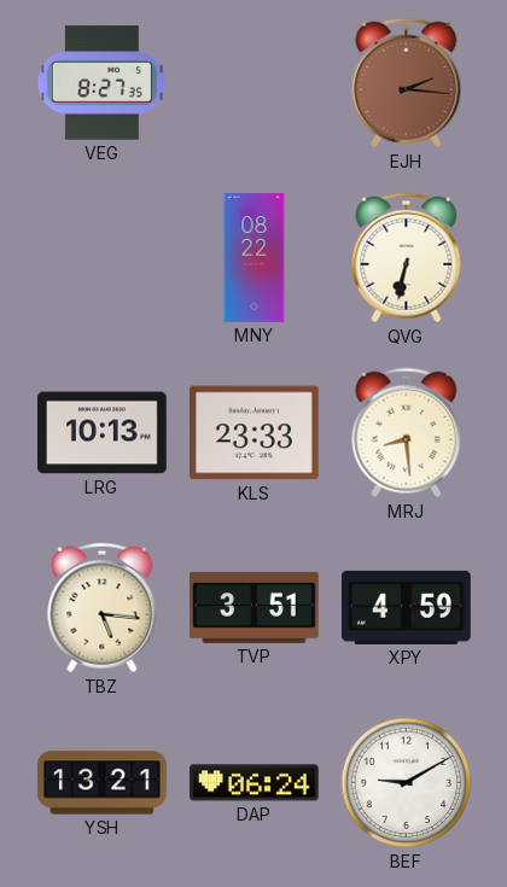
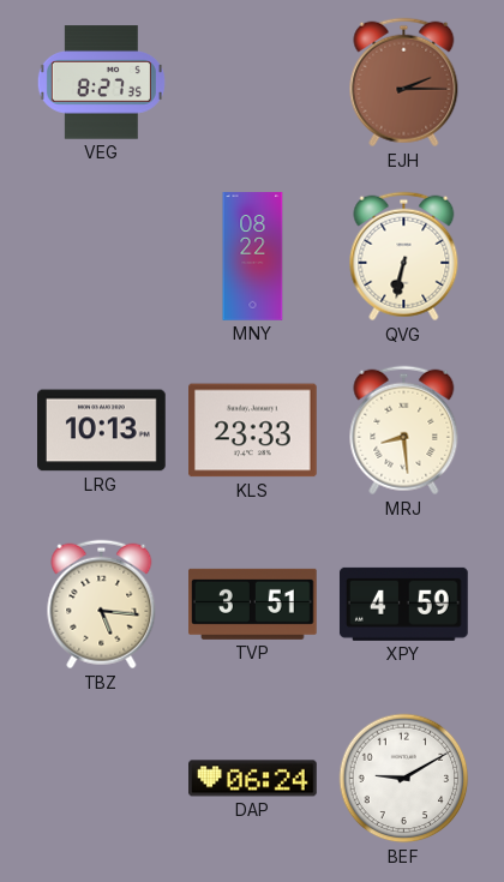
EJH: 2:16 -> 2:15
YSH: 13:21 -> none
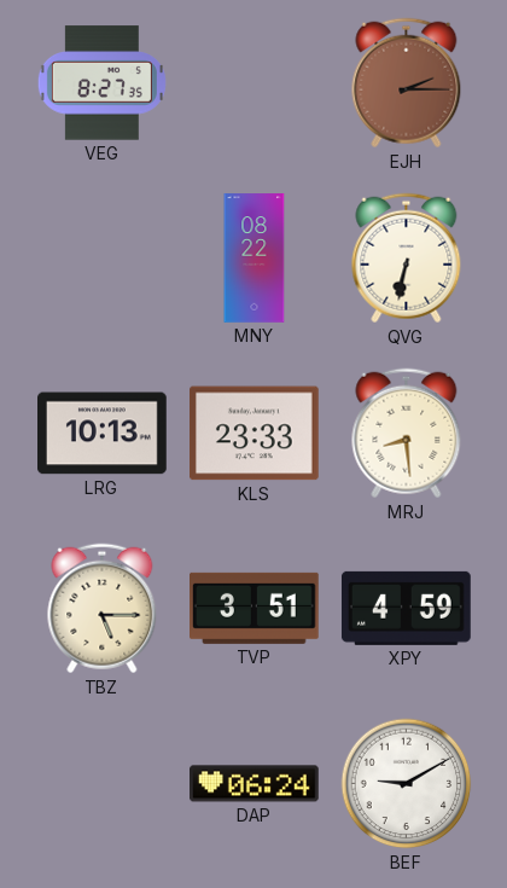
TBZ: 5:16 -> 5:15
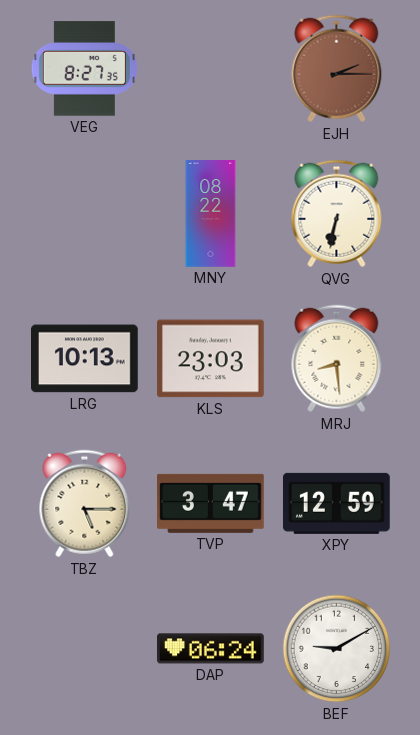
KLS: 23:33 -> 23:03
TVP: 3:51 -> 3:47
XPY: 4:59 -> 12:59
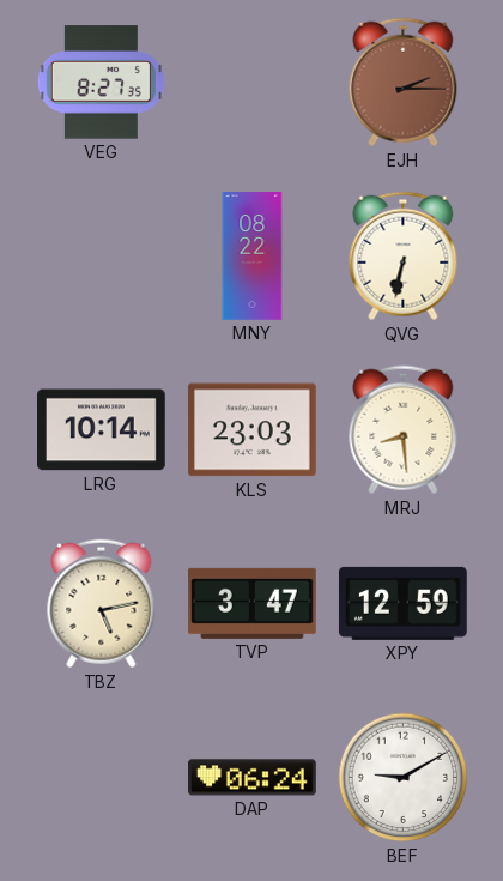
LRG: 10:13 -> 10:14
TBZ: 5:15 -> 5:13
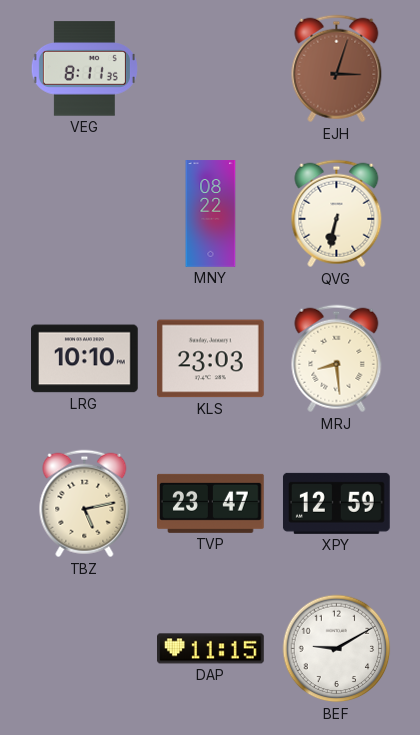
VEG: 8:27 -> 8:11
EJH: 2:15 -> 3:03
LRG: 10:14 -> 10:10
TVP: 3:47 -> 23:47
DAP: 06:24 -> 11:15
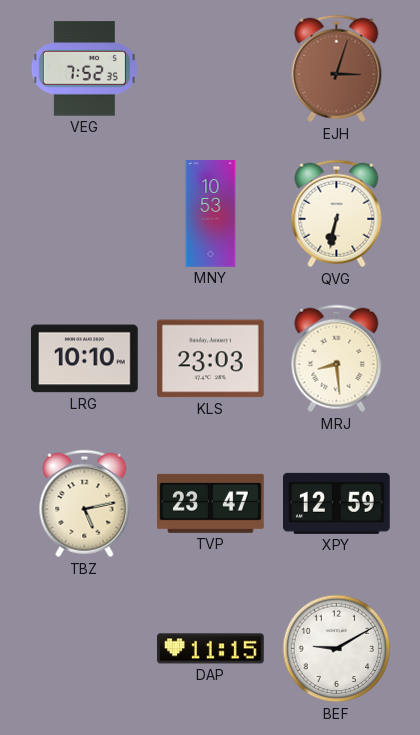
VEG: 8:11 -> 7:52
MNY: 08:22 -> 10:53
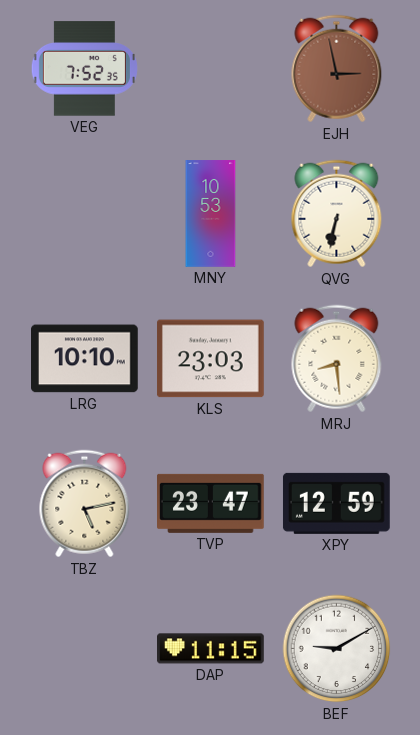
EJH: 3:03 -> 2:58
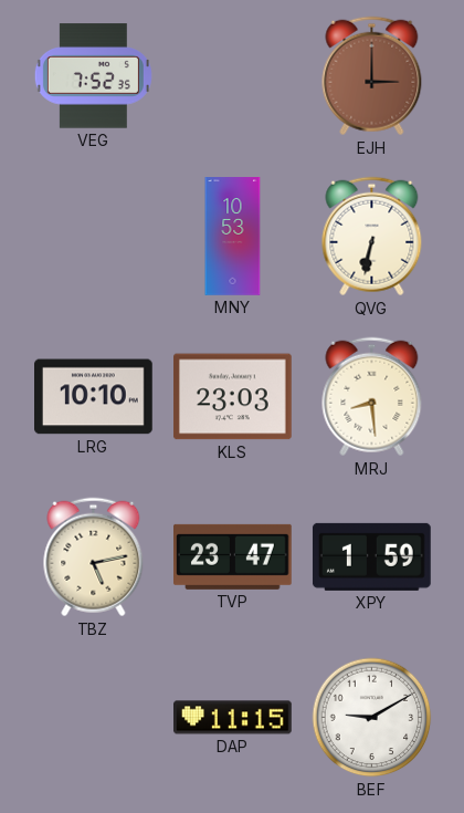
EJH: 2:58 -> 3:00
XPY: 12:59 -> 1:59
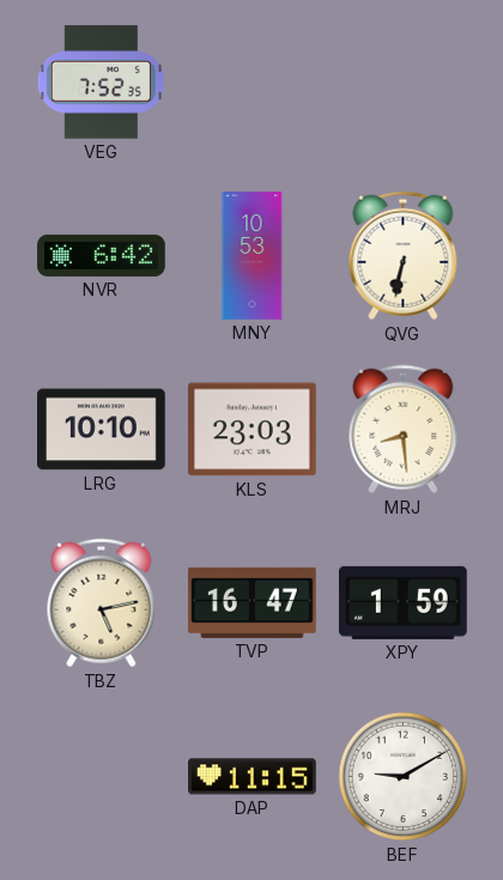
EJH: 3:00 -> none
NVR: none -> 6:42
TVP: 23:47 -> 16:47
